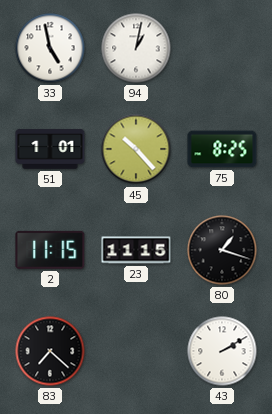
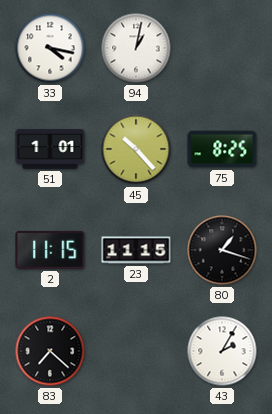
33: 4:58 -> 4:17
43: 2:10 -> 2:05
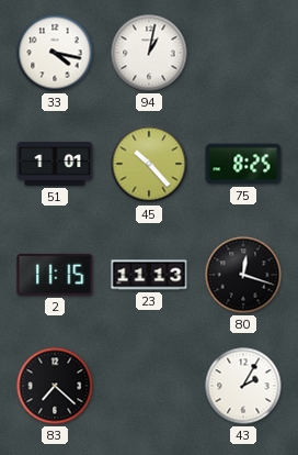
23: 11:15 -> 11:13
80: 1:18 -> 12:18
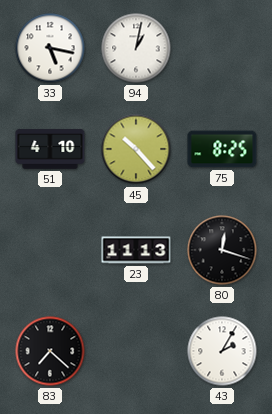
33: 4:17 -> 5:17
51: 1:01 -> 4:10
2: 11:15 -> none
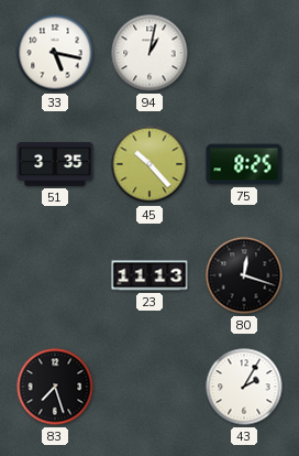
51: 4:10 -> 3:35
83: 7:22 -> 7:27
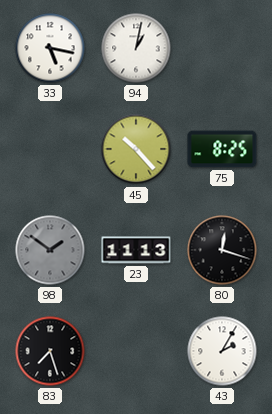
51: 3:35 -> none
98: none -> 1:51
